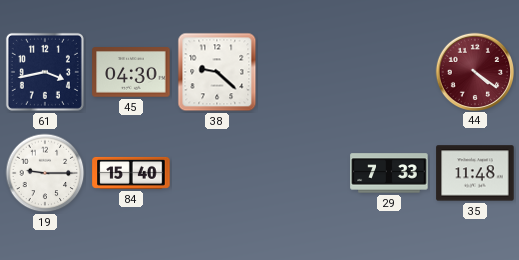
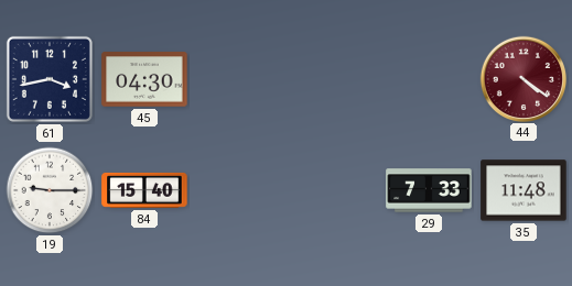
38: 9:22 -> none
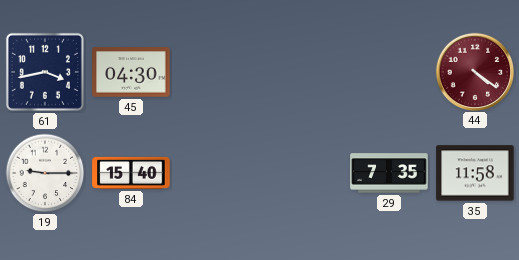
29: 7:33 -> 7:35
35: 11:48 -> 11:58
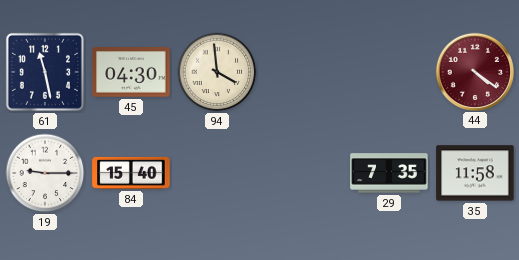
61: 3:43 -> 11:28
94: none -> 3:59
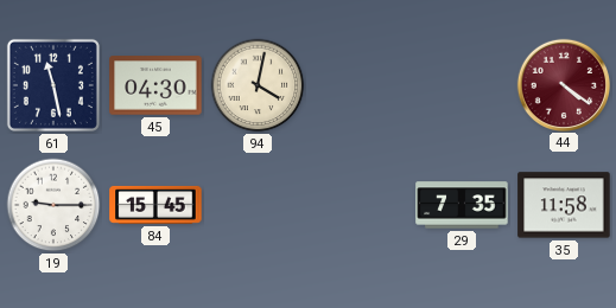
94: 3:59 -> 4:02
84: 15:40 -> 15:45
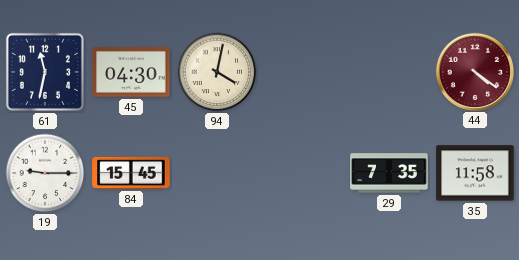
61: 11:28 -> 11:32
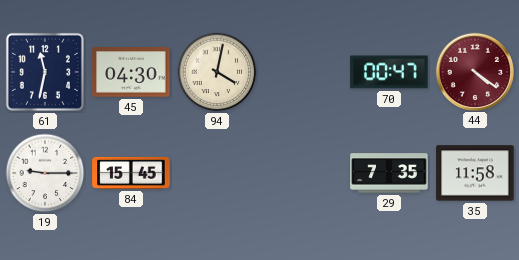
70: none -> 00:47
